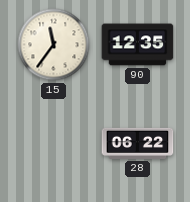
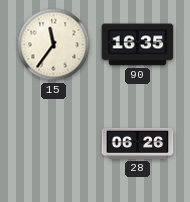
90: 12:35 -> 16:35
28: 06:22 -> 06:26
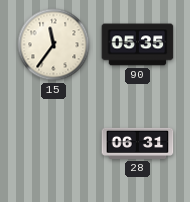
90: 16:35 -> 05:35
28: 06:26 -> 06:31
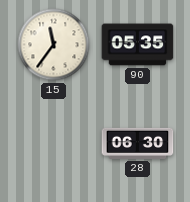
28: 06:31 -> 06:30
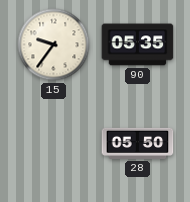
15: 11:36 -> 9:36
28: 06:30 -> 05:50
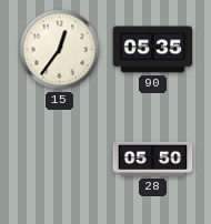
15: 9:36 -> 12:36
